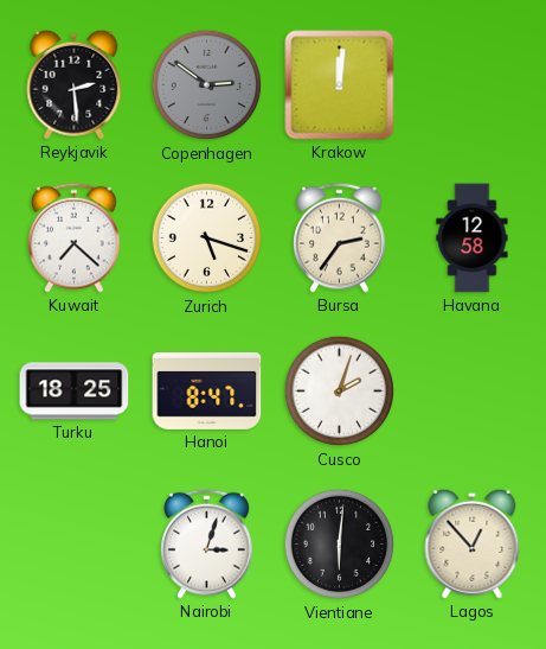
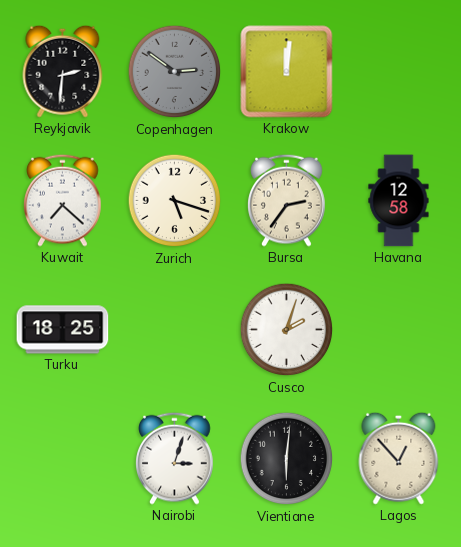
Reykjavik: 2:29 -> 2:31
Hanoi: 8:47 -> none
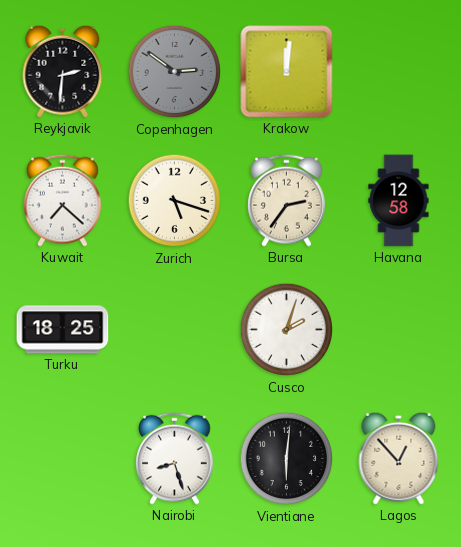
Nairobi: 3:03 -> 8:27
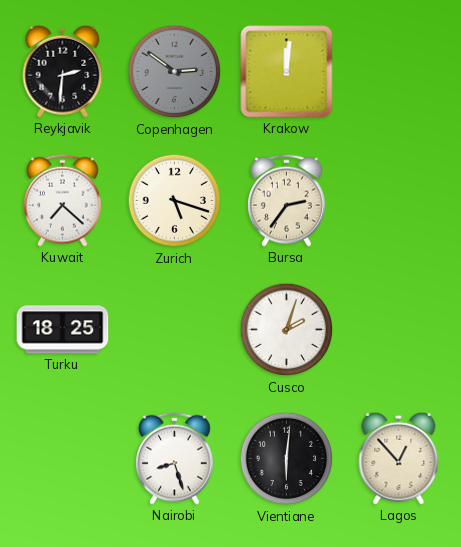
Havana: 12:58 -> none
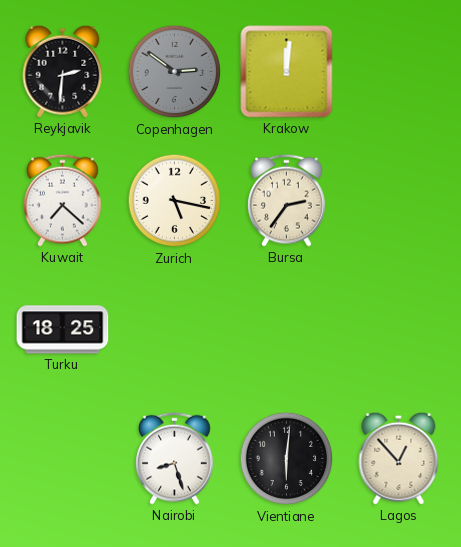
Zurich: 5:18 -> 5:17
Cusco: 2:03 -> none
